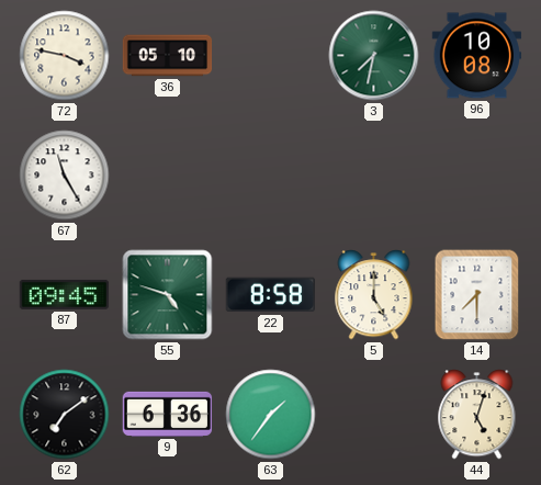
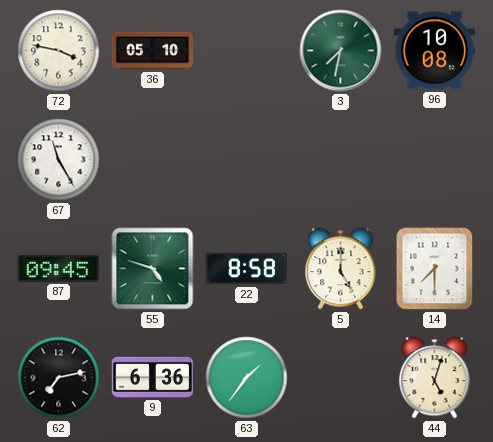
62: 7:09 -> 7:13
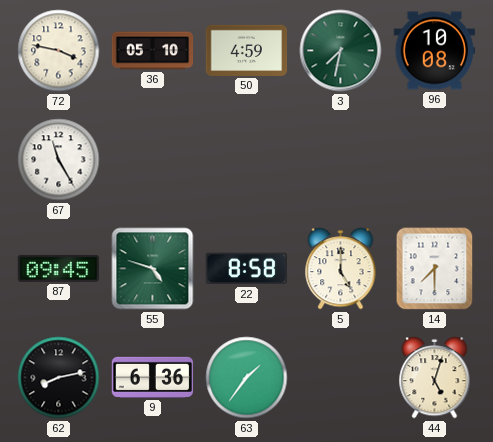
50: none -> 4:59
62: 7:13 -> 8:13
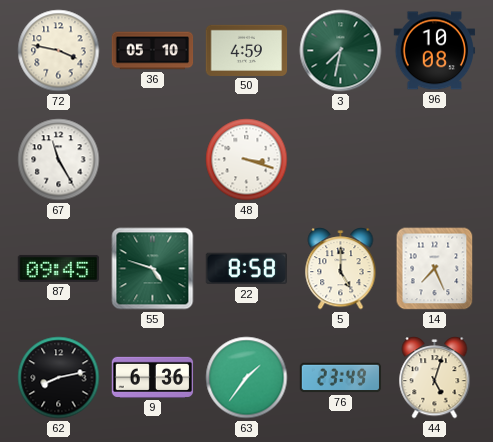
48: none -> 3:18
14: 7:30 -> 7:26
76: none -> 23:49
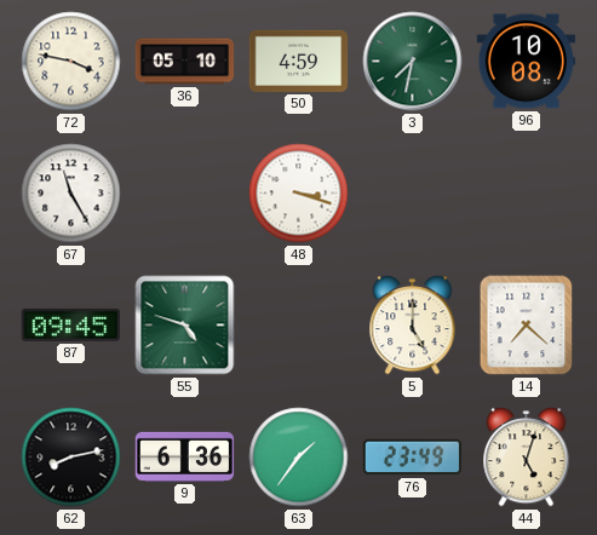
22: 8:58 -> none
14: 7:26 -> 7:22
